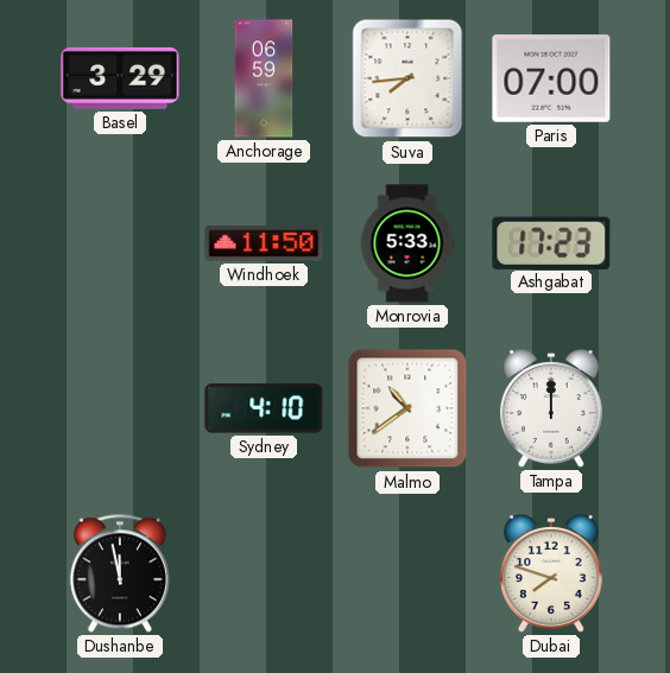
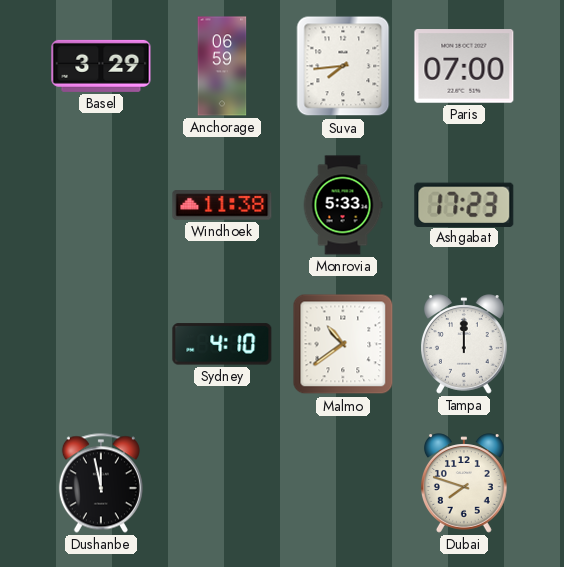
Windhoek: 11:50 -> 11:38
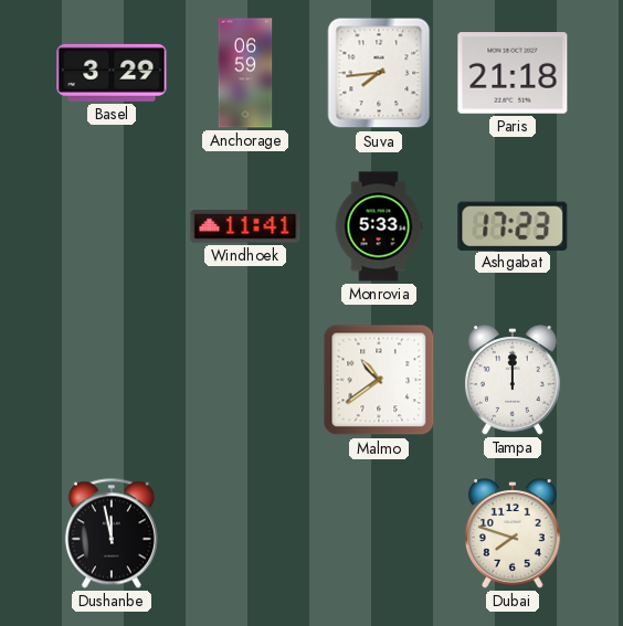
Paris: 07:00 -> 21:18
Windhoek: 11:38 -> 11:41
Sydney: 4:10 -> none
